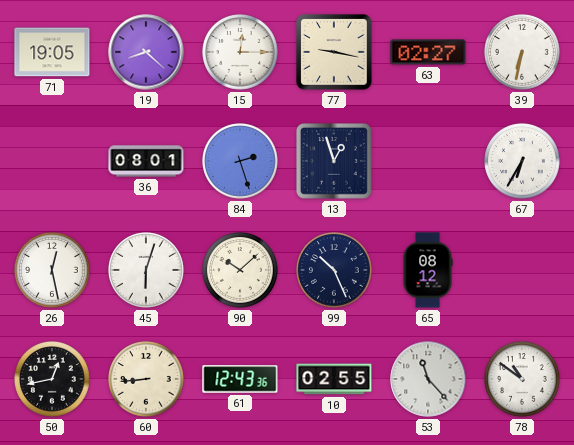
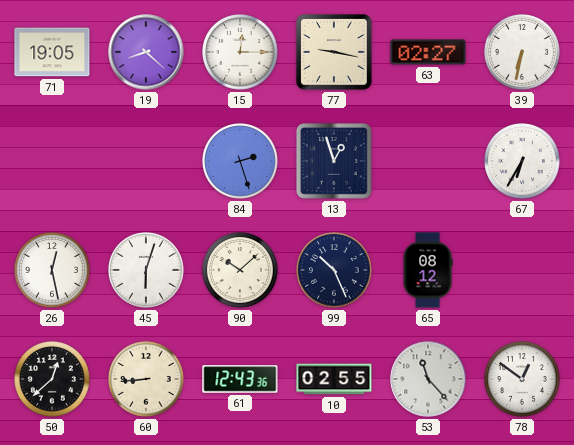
36: 08:01 -> none
50: 12:43 -> 12:38
78: 10:51 -> 12:51
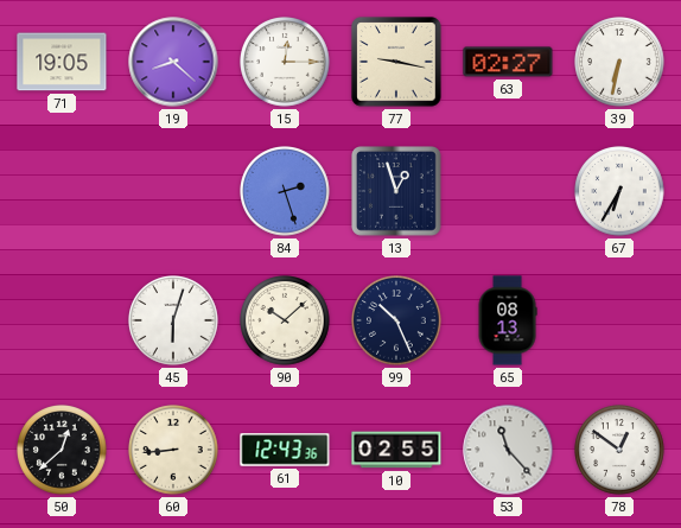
26: 12:28 -> none
65: 08:12 -> 08:13
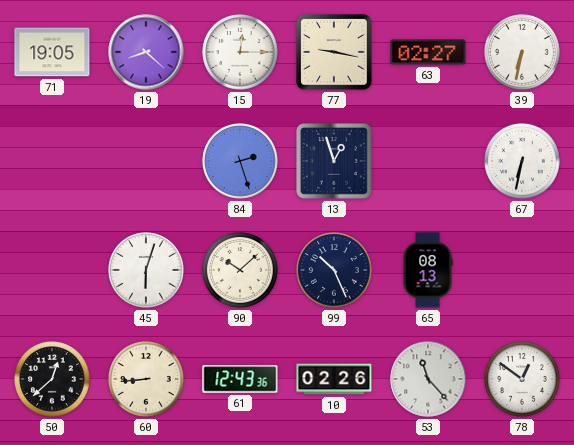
67: 6:35 -> 6:32
10: 02:55 -> 02:26
